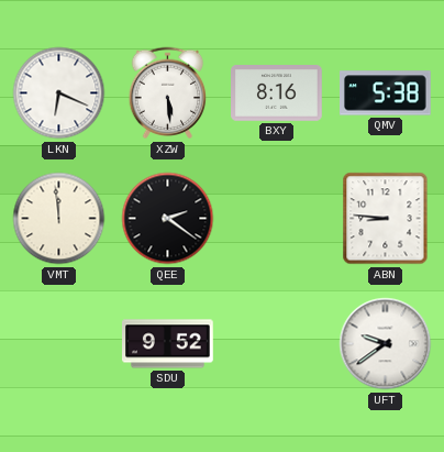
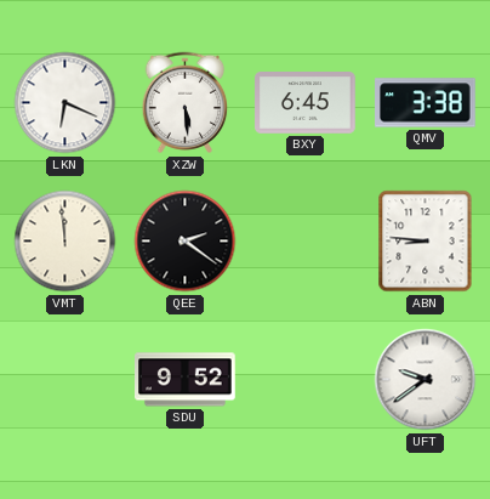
BXY: 8:16 -> 6:45
QMV: 5:38 -> 3:38
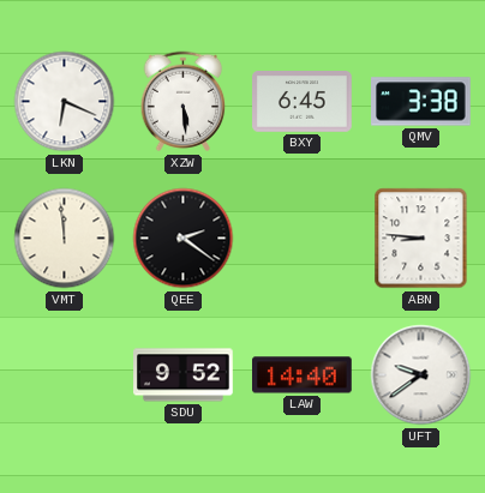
LAW: none -> 14:40
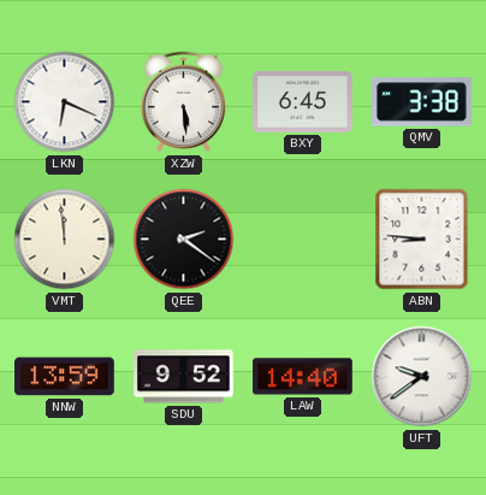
NNW: none -> 13:59
